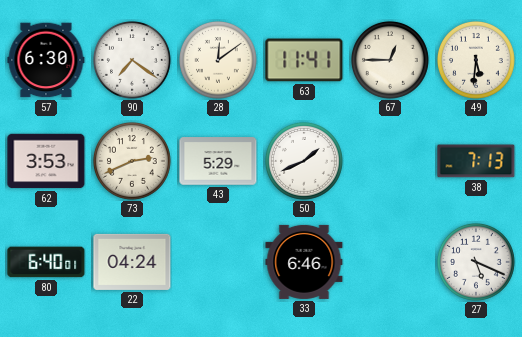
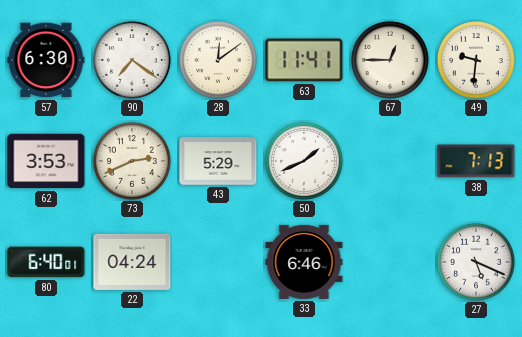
49: 5:31 -> 9:31
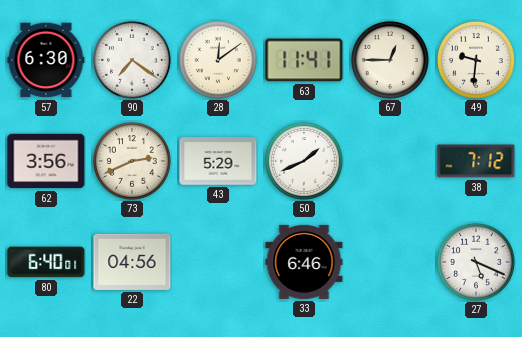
62: 3:53 -> 3:56
38: 7:13 -> 7:12
22: 04:24 -> 04:56
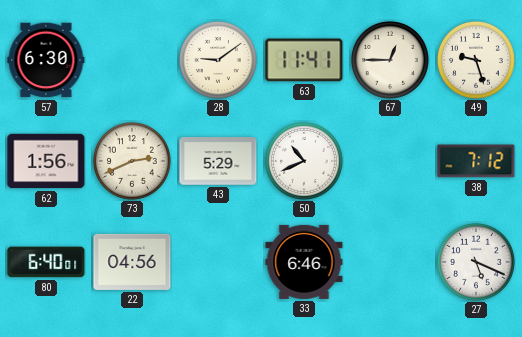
90: 7:21 -> none
28: 12:09 -> 9:09
49: 9:31 -> 9:27
62: 3:56 -> 1:56
50: 1:41 -> 10:41
